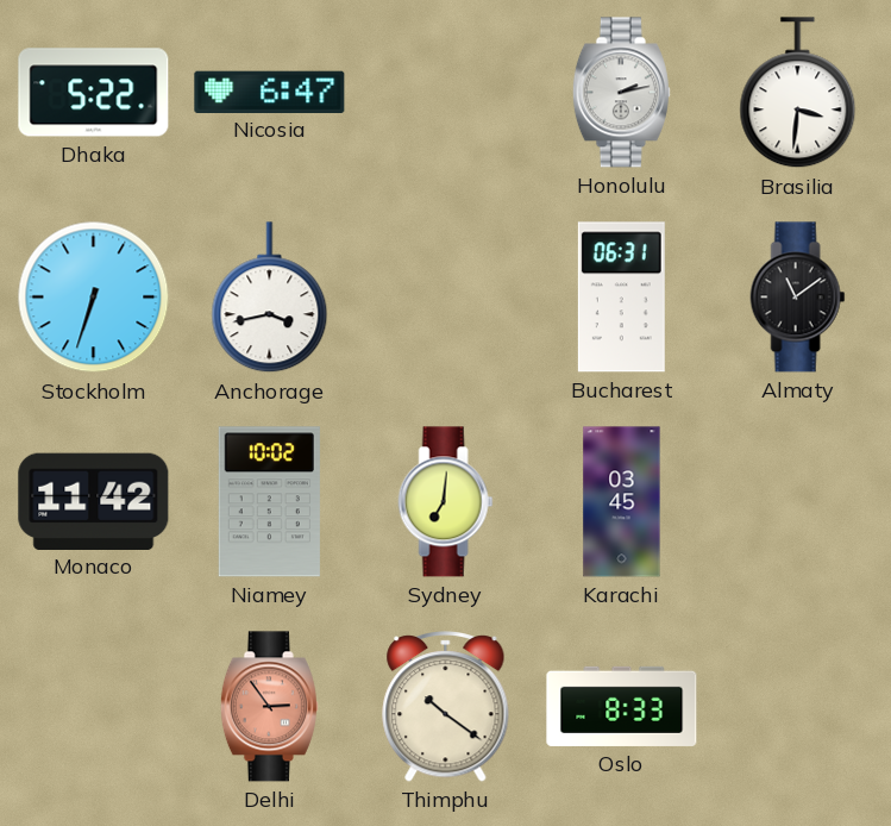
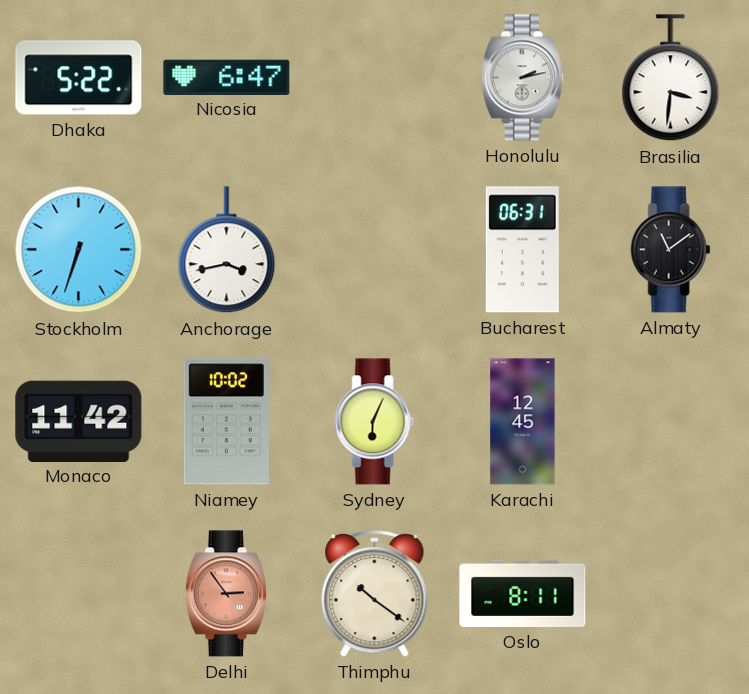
Sydney: 7:01 -> 6:04
Karachi: 03:45 -> 12:45
Oslo: 8:33 -> 8:11
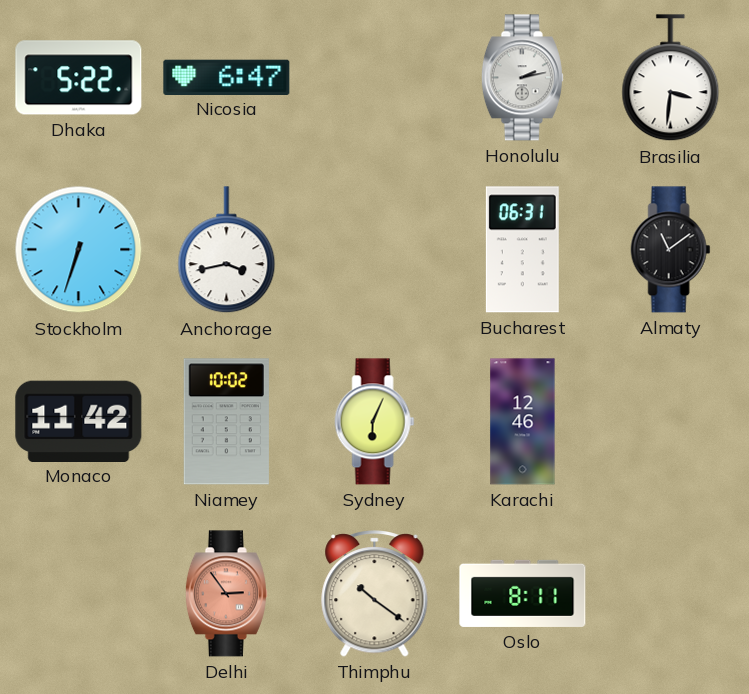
Karachi: 12:45 -> 12:46
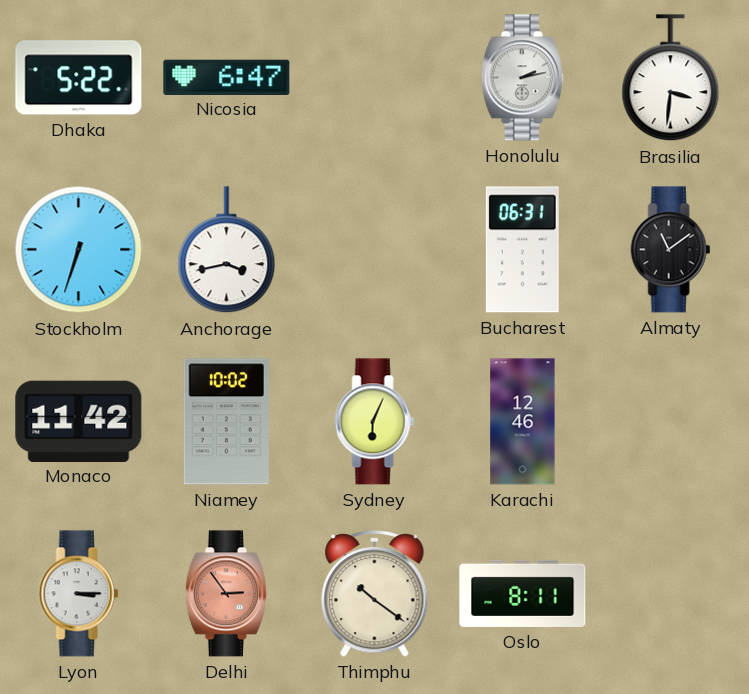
Lyon: none -> 3:15
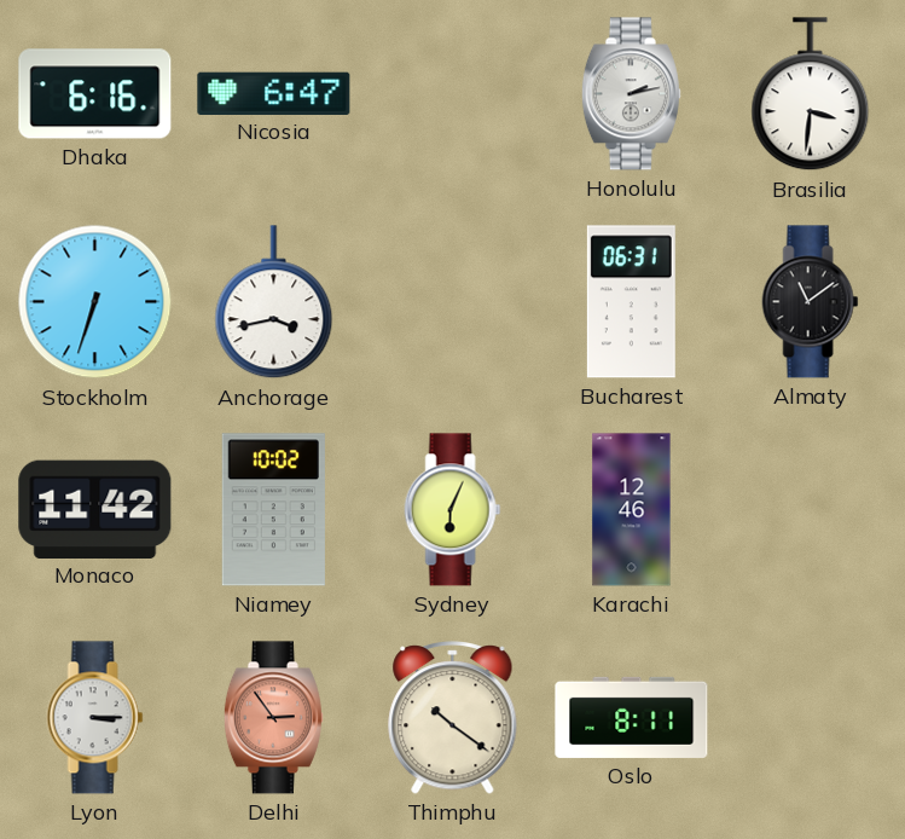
Dhaka: 5:22 -> 6:16
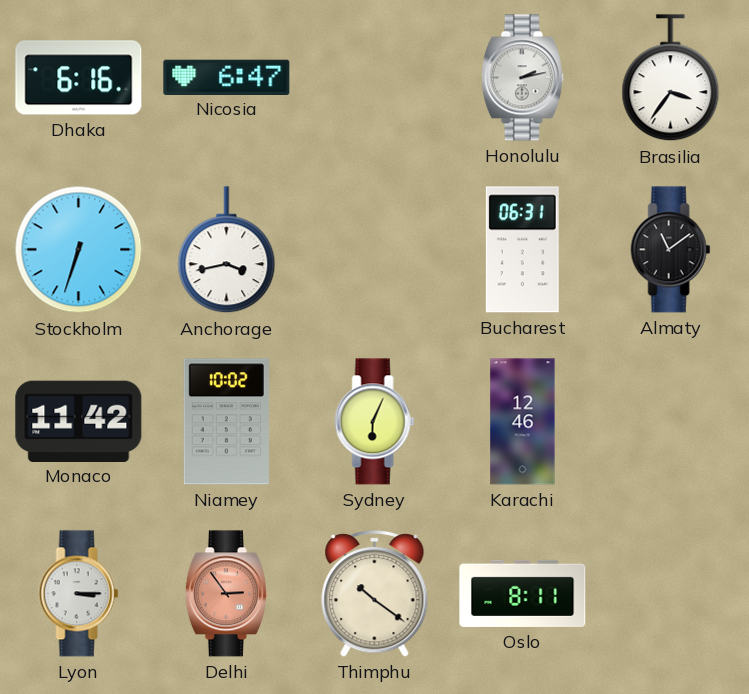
Brasilia: 3:31 -> 3:36
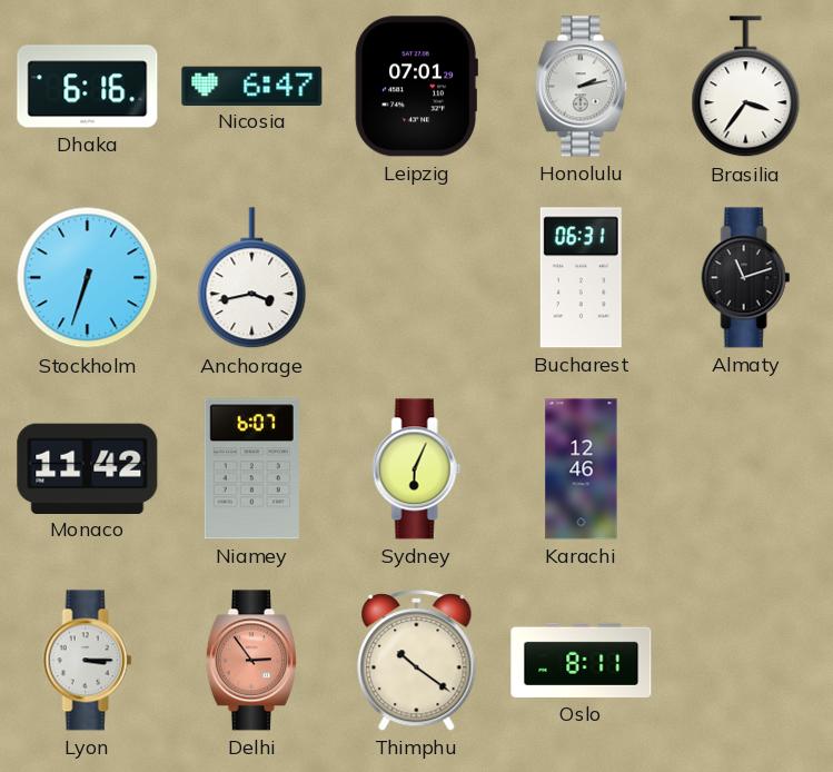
Leipzig: none -> 07:01
Almaty: 11:09 -> 11:12
Niamey: 10:02 -> 6:07
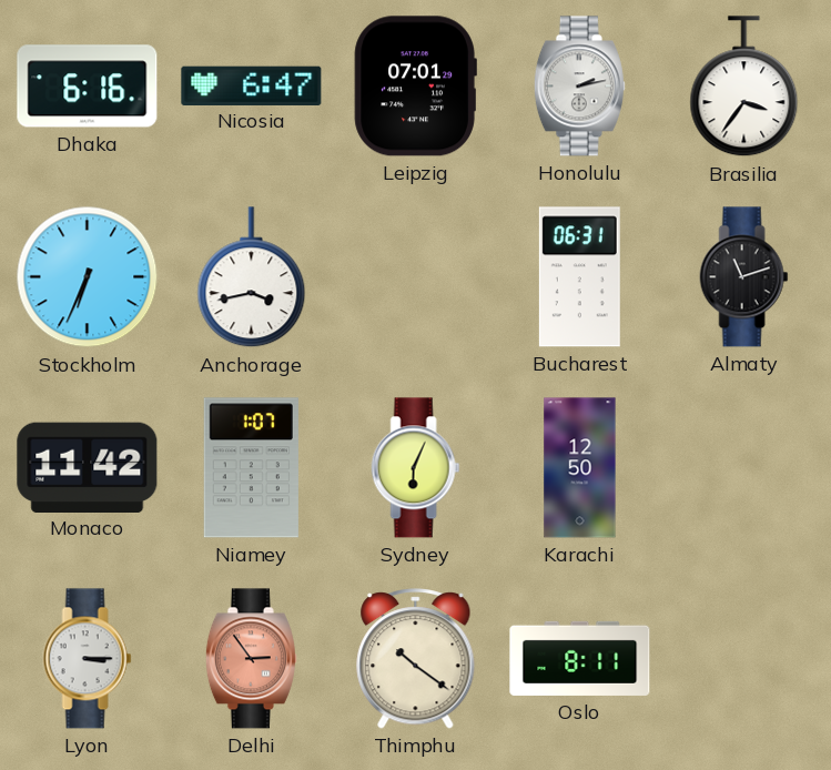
Stockholm: 6:33 -> 6:34
Niamey: 6:07 -> 1:07
Karachi: 12:46 -> 12:50
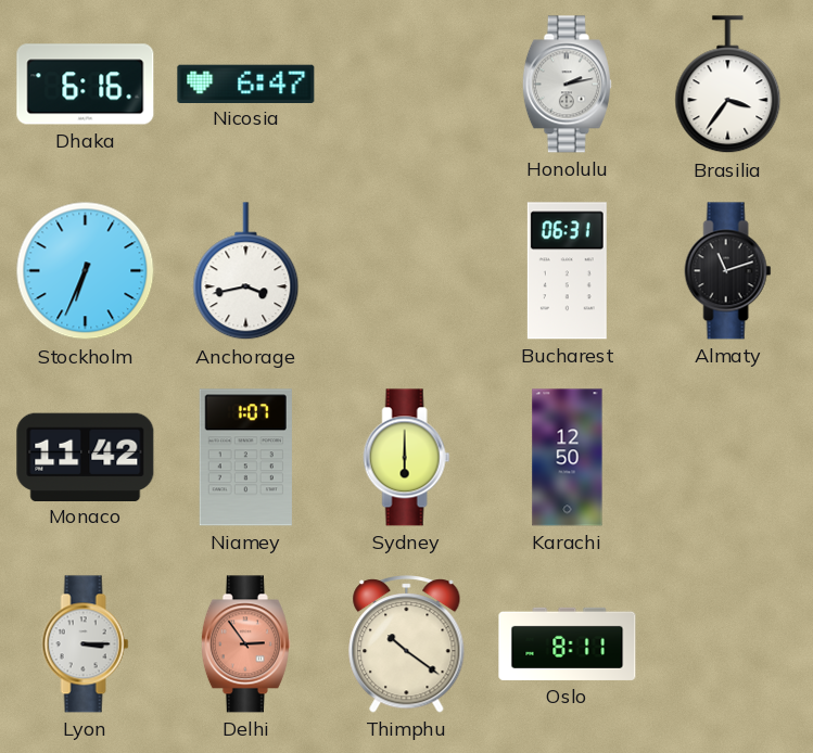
Leipzig: 07:01 -> none
Sydney: 6:04 -> 6:00
